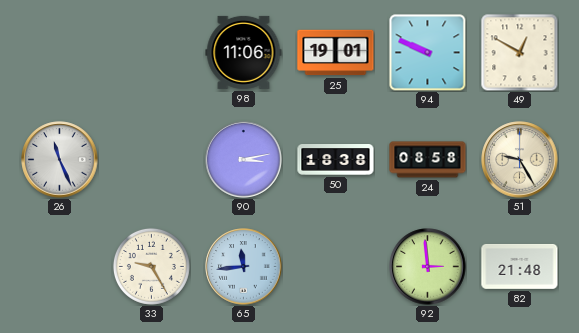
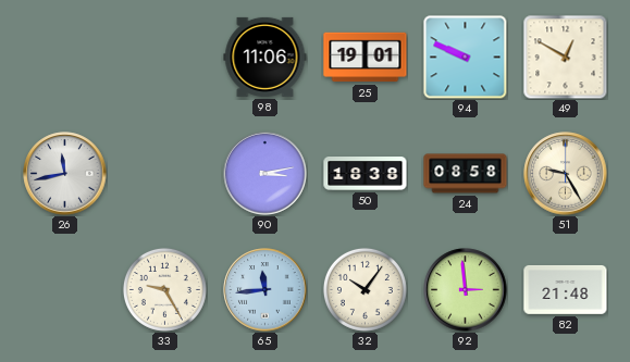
26: 11:26 -> 11:43
32: none -> 10:06
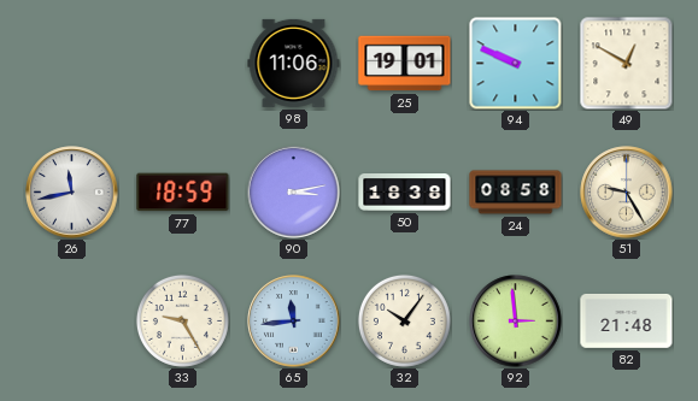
77: none -> 18:59
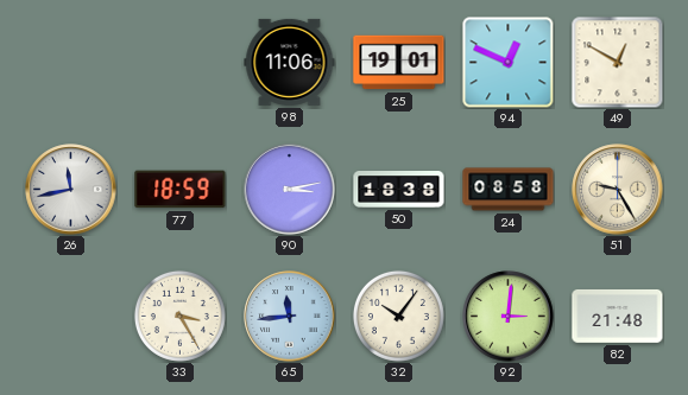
94: 9:49 -> 12:49
33: 9:25 -> 3:25
92: 2:59 -> 3:01
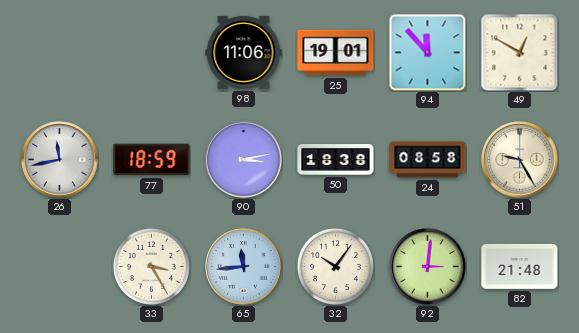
94: 12:49 -> 11:53
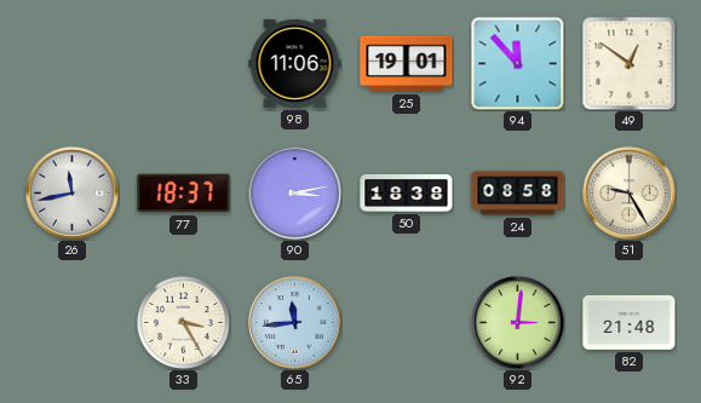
49: 12:50 -> 12:51
77: 18:59 -> 18:37
32: 10:06 -> none
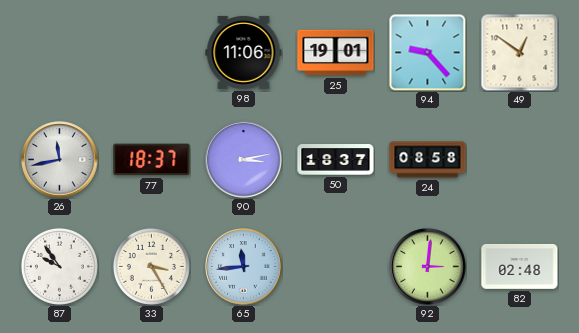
94: 11:53 -> 9:23
50: 18:38 -> 18:37
51: 9:25 -> none
87: none -> 9:54
82: 21:48 -> 02:48
